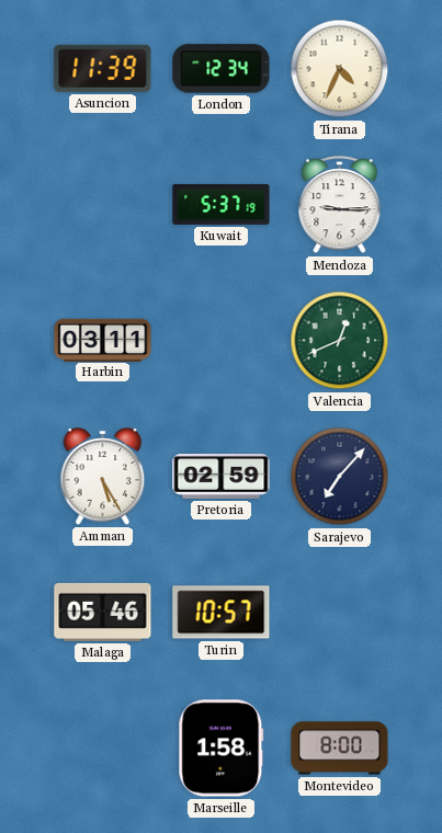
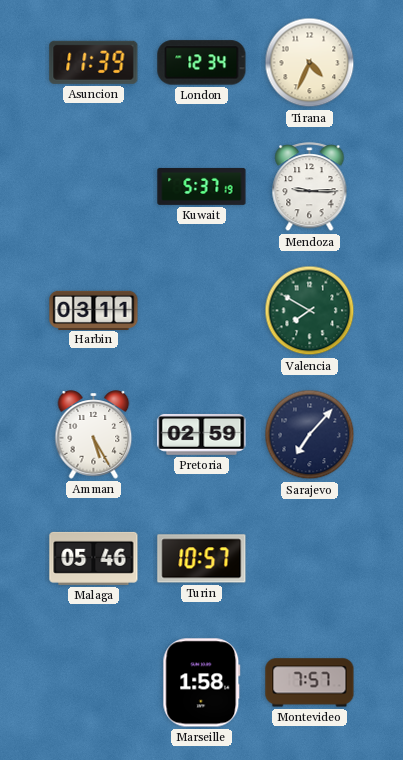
Valencia: 12:41 -> 7:50
Montevideo: 8:00 -> 7:57
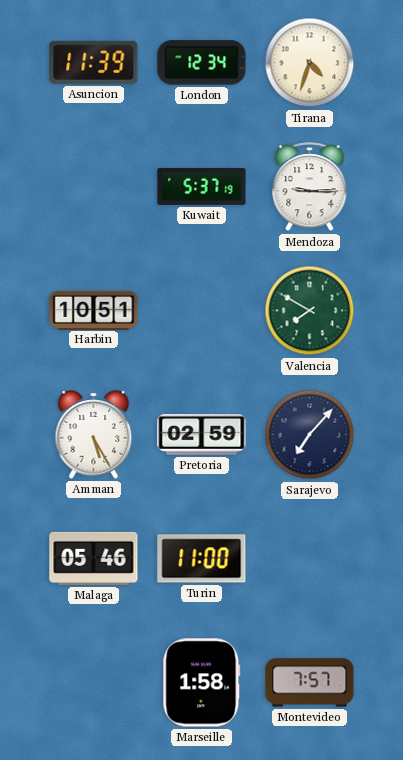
Tirana: 4:34 -> 4:33
Harbin: 03:11 -> 10:51
Turin: 10:57 -> 11:00
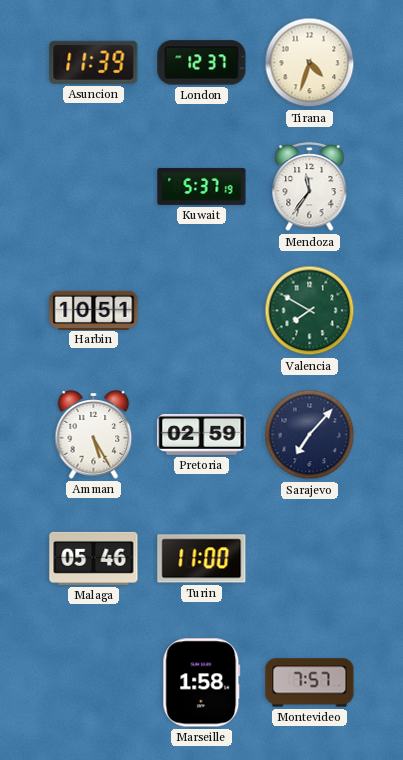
London: 12:34 -> 12:37
Mendoza: 9:15 -> 11:36
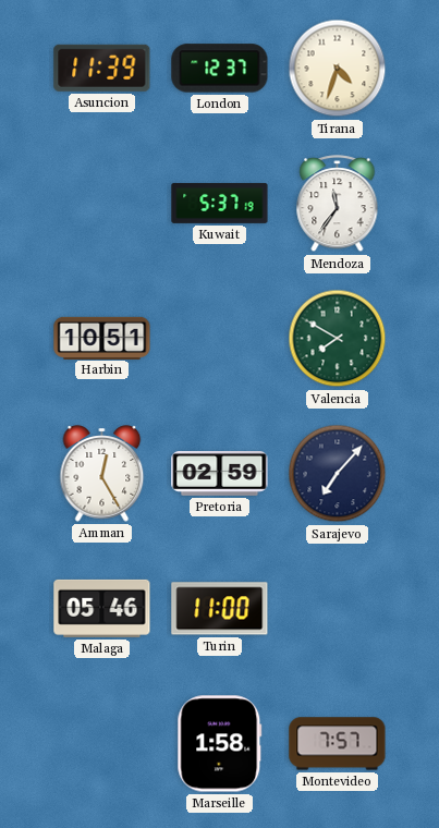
Amman: 5:25 -> 12:25
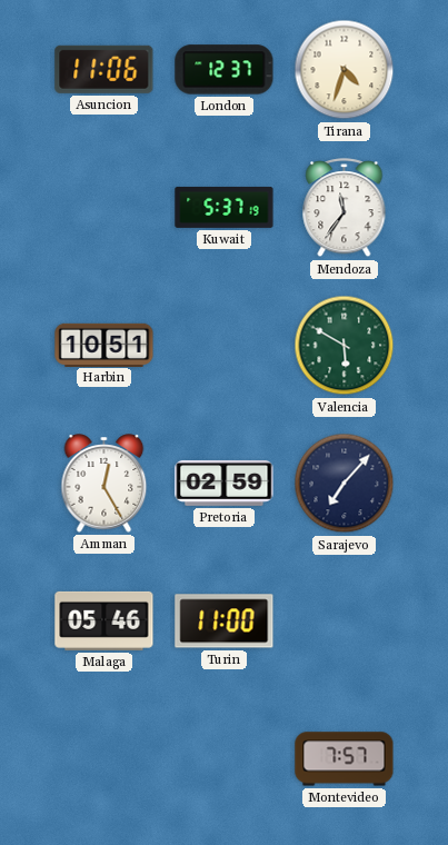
Asuncion: 11:39 -> 11:06
Valencia: 7:50 -> 5:50
Marseille: 1:58 -> none
